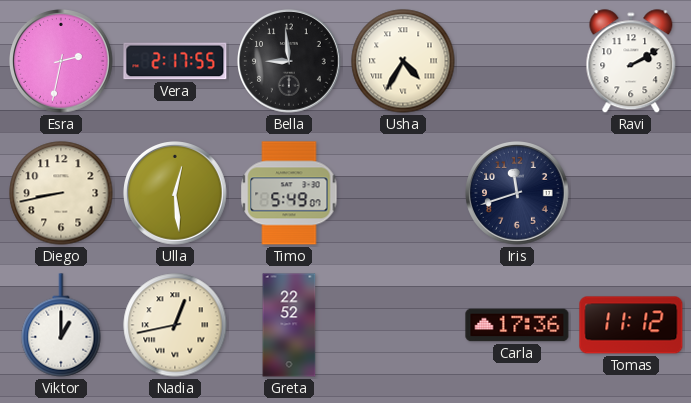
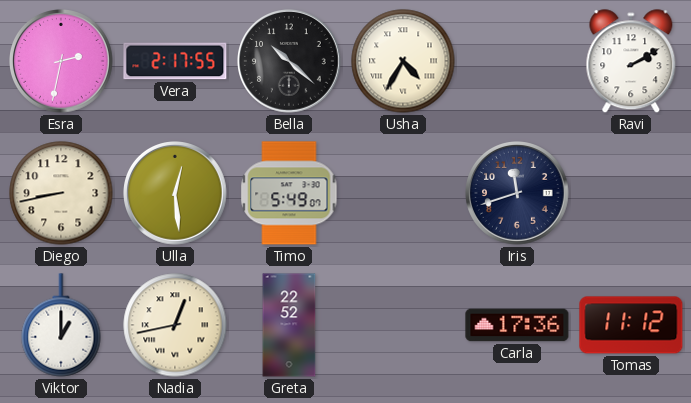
Bella: 8:59 -> 10:22
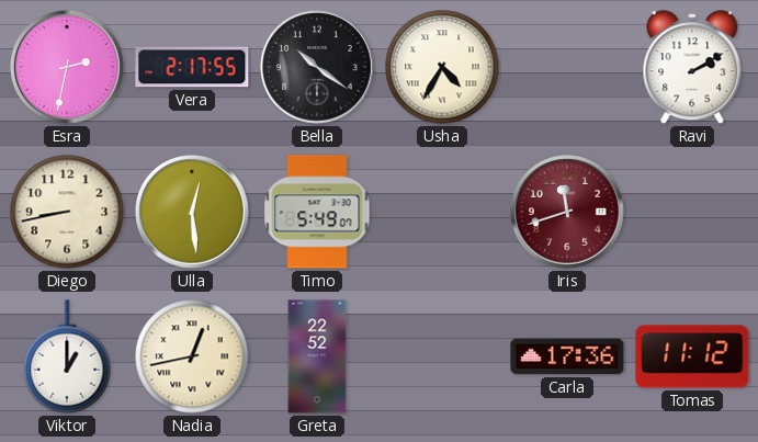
Bella: 10:22 -> 10:21
Iris dial: navy -> burgundy
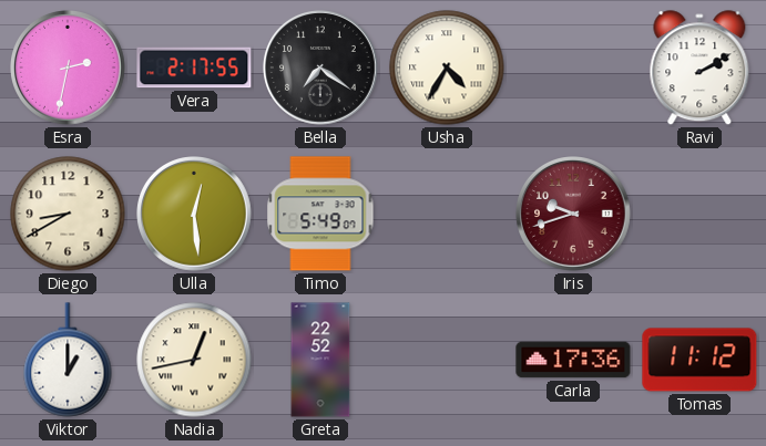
Bella: 10:21 -> 7:21
Diego: 8:43 -> 8:40
Iris: 11:42 -> 9:42
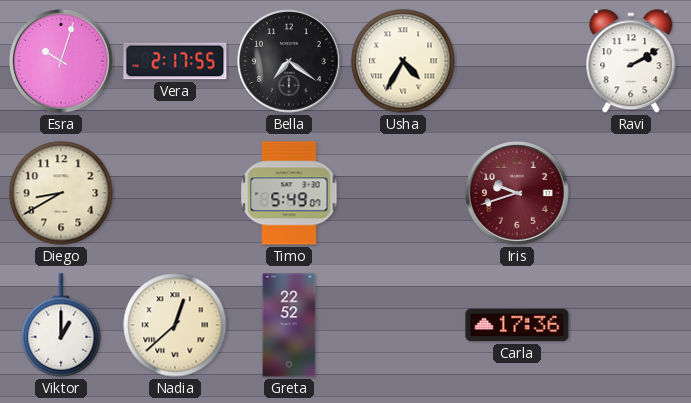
Esra: 2:32 -> 10:03
Ulla: 12:29 -> none
Nadia: 12:43 -> 12:38
Tomas: 11:12 -> none
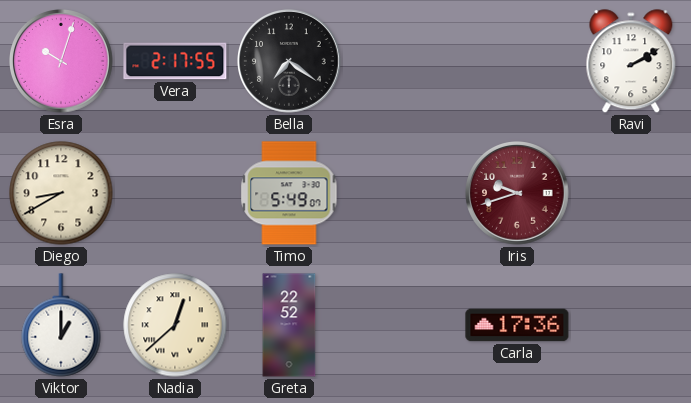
Usha: 4:35 -> none
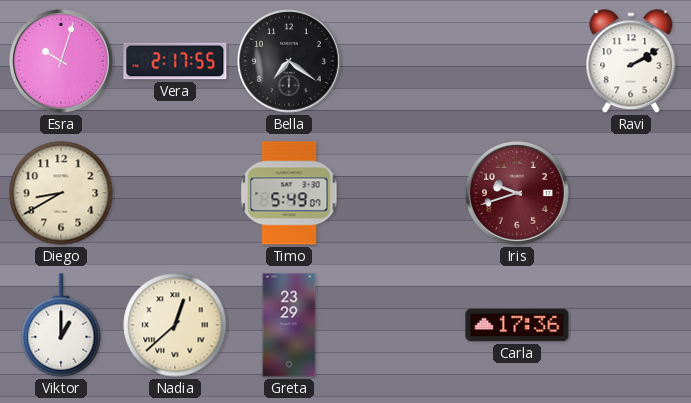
Greta: 22:52 -> 23:29
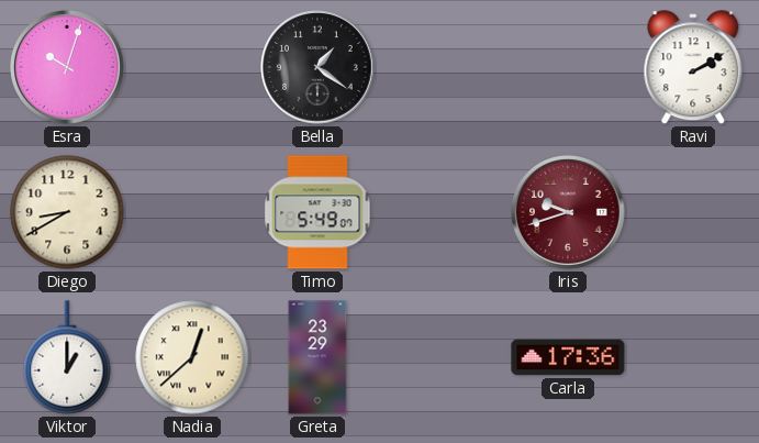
Vera: 2:17 -> none
Bella: 7:21 -> 1:21
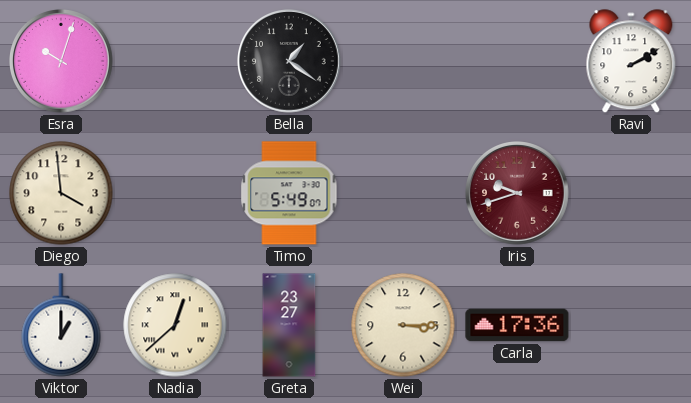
Diego: 8:40 -> 3:59
Greta: 23:29 -> 23:27
Wei: none -> 3:15
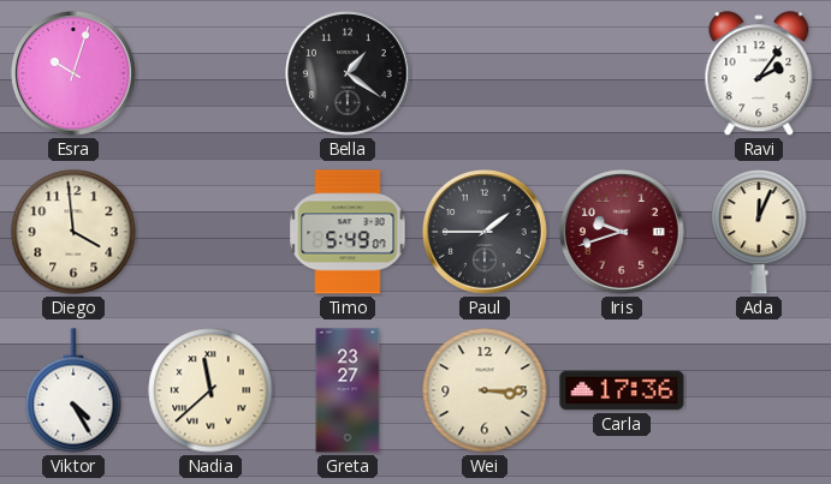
Ravi: 2:10 -> 2:06
Paul: none -> 1:45
Ada: none -> 12:04
Viktor: 1:00 -> 4:25
Nadia: 12:38 -> 11:38
